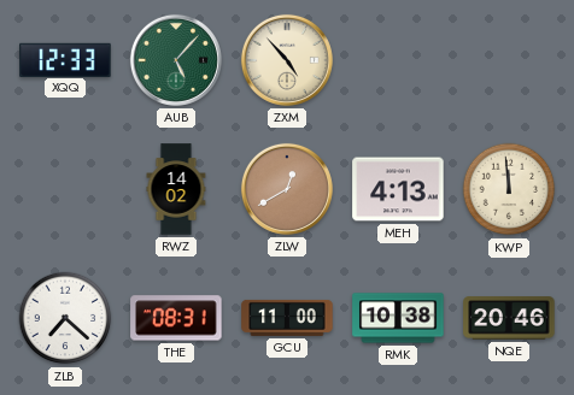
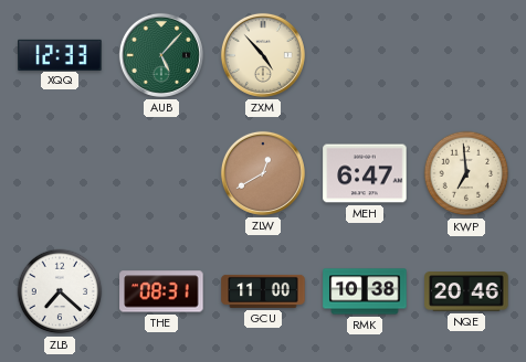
RWZ: 14:02 -> none
MEH: 4:13 -> 6:47
KWP: 11:59 -> 6:59
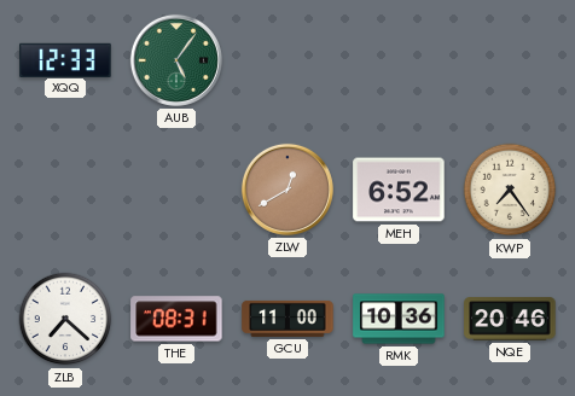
AUB: 5:07 -> 5:06
ZXM: 4:53 -> none
MEH: 6:47 -> 6:52
KWP: 6:59 -> 7:24
RMK: 10:38 -> 10:36
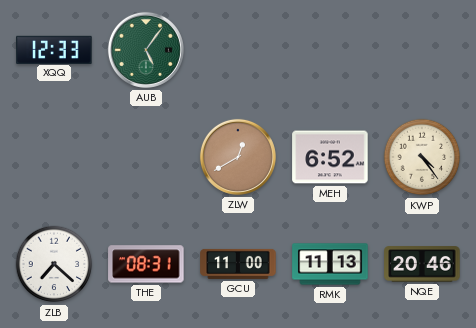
KWP: 7:24 -> 4:24
RMK: 10:36 -> 11:13
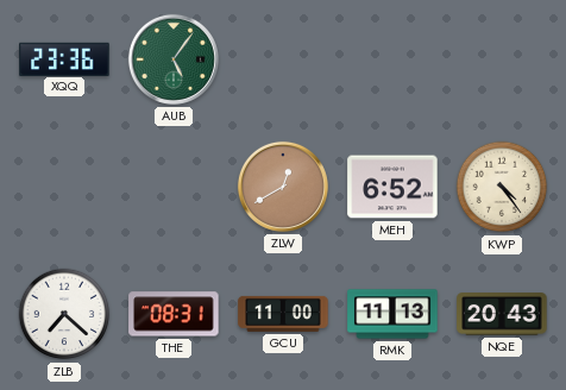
XQQ: 12:33 -> 23:36
NQE: 20:46 -> 20:43
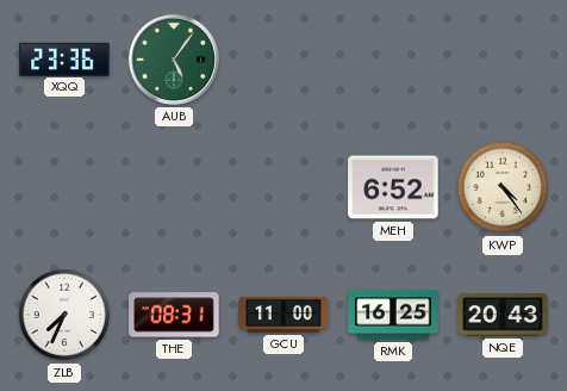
ZLW: 12:40 -> none
ZLB: 7:22 -> 7:34
RMK: 11:13 -> 16:25
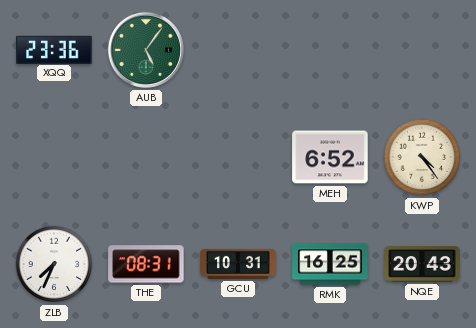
GCU: 11:00 -> 10:31
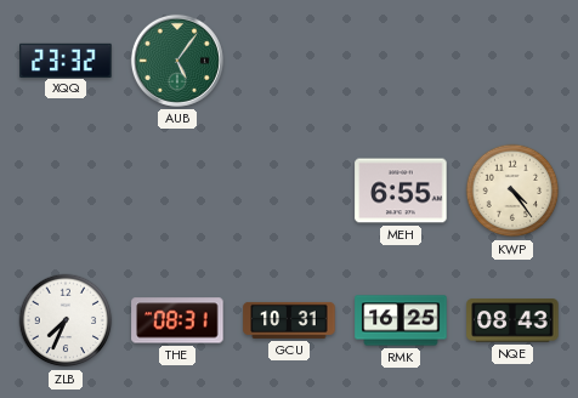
XQQ: 23:36 -> 23:32
MEH: 6:52 -> 6:55
NQE: 20:43 -> 08:43
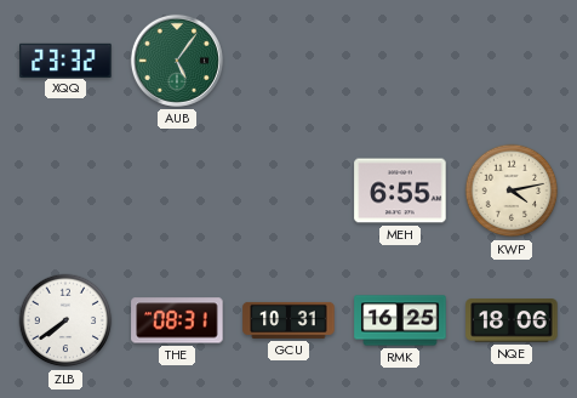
KWP: 4:24 -> 4:13
ZLB: 7:34 -> 7:39
NQE: 08:43 -> 18:06
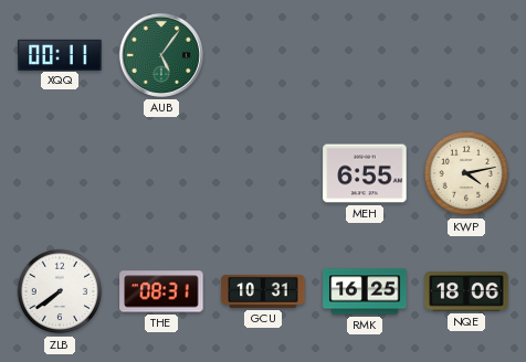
XQQ: 23:32 -> 00:11
